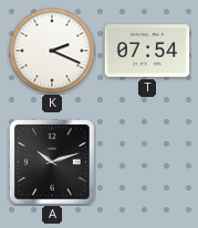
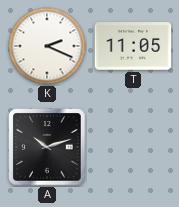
T: 07:54 -> 11:05
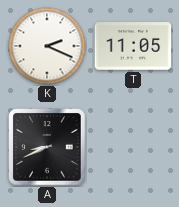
A: 10:12 -> 8:41
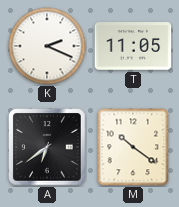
A: 8:41 -> 6:39
M: none -> 10:21
